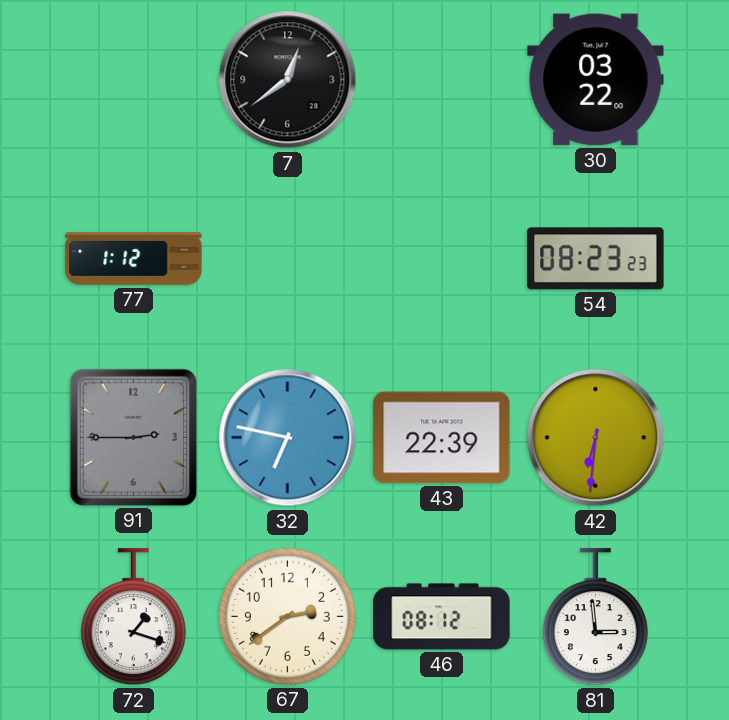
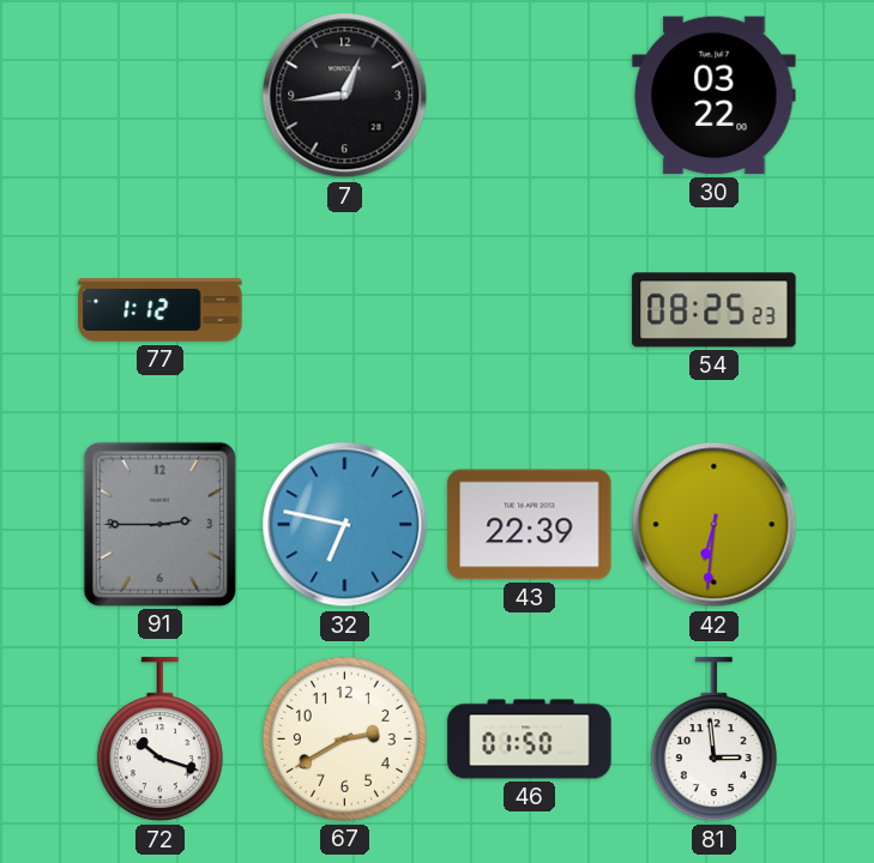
7: 12:39 -> 12:44
54: 08:23 -> 08:25
72: 1:18 -> 10:18
67: 2:39 -> 2:40
46: 08:12 -> 01:50
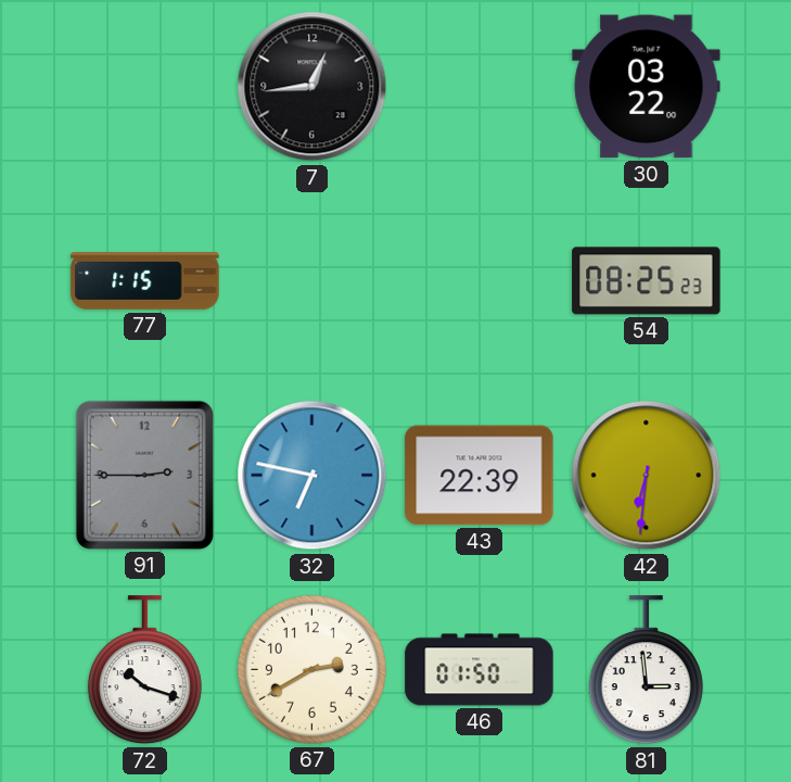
77: 1:12 -> 1:15
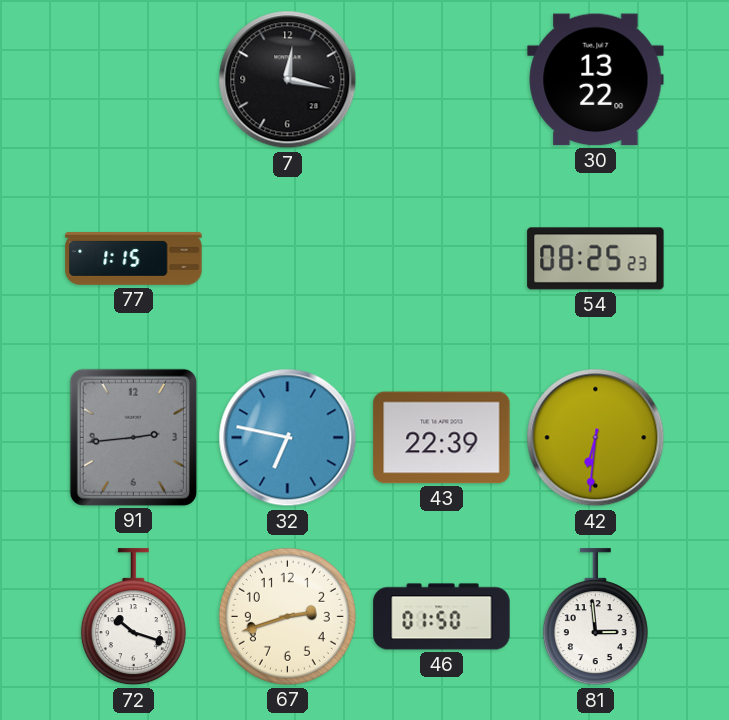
7: 12:44 -> 12:17
30: 03:22 -> 13:22
91: 2:45 -> 2:44
67: 2:40 -> 2:42
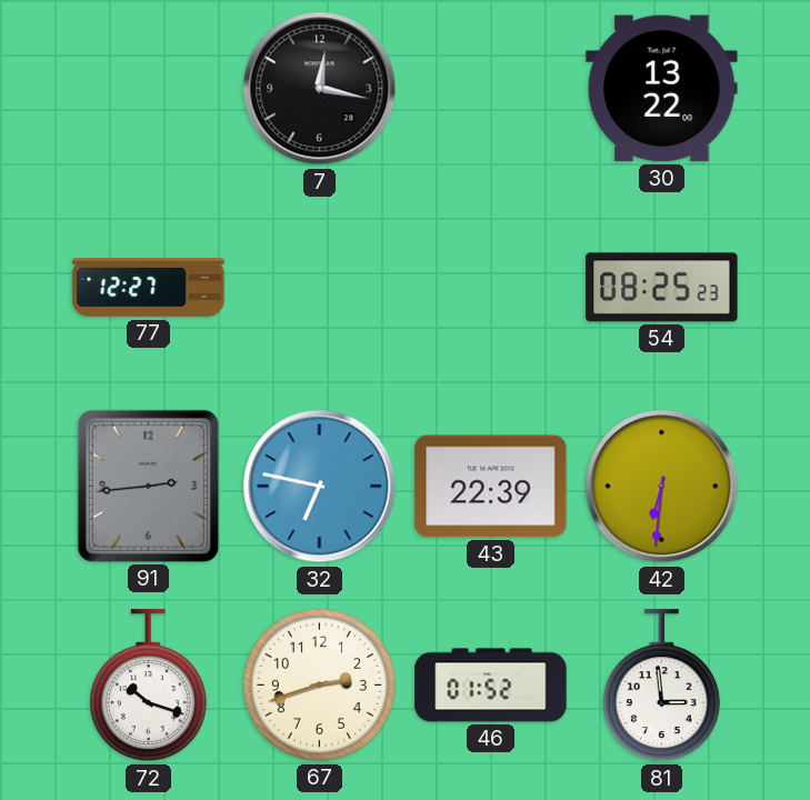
77: 1:15 -> 12:27
46: 01:50 -> 01:52
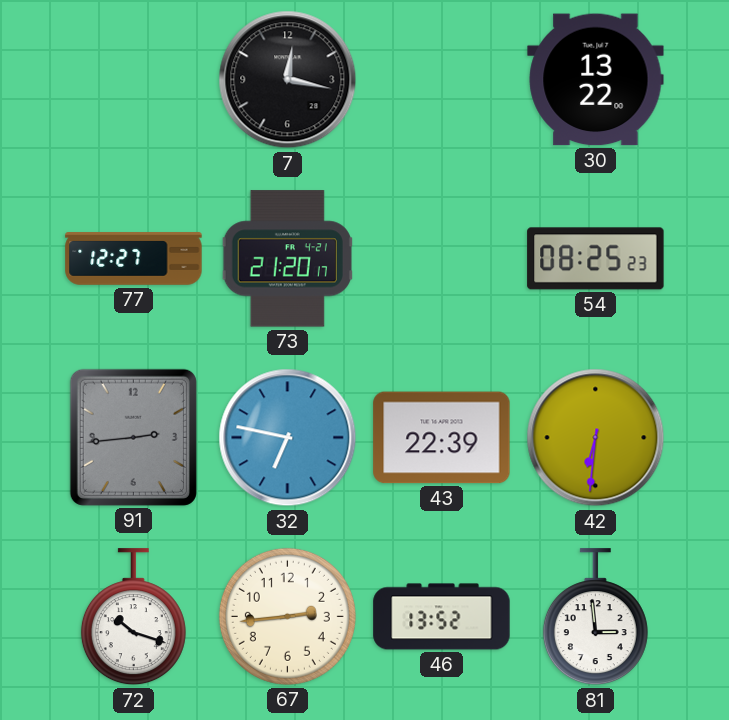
73: none -> 21:20
67: 2:42 -> 2:44
46: 01:52 -> 13:52
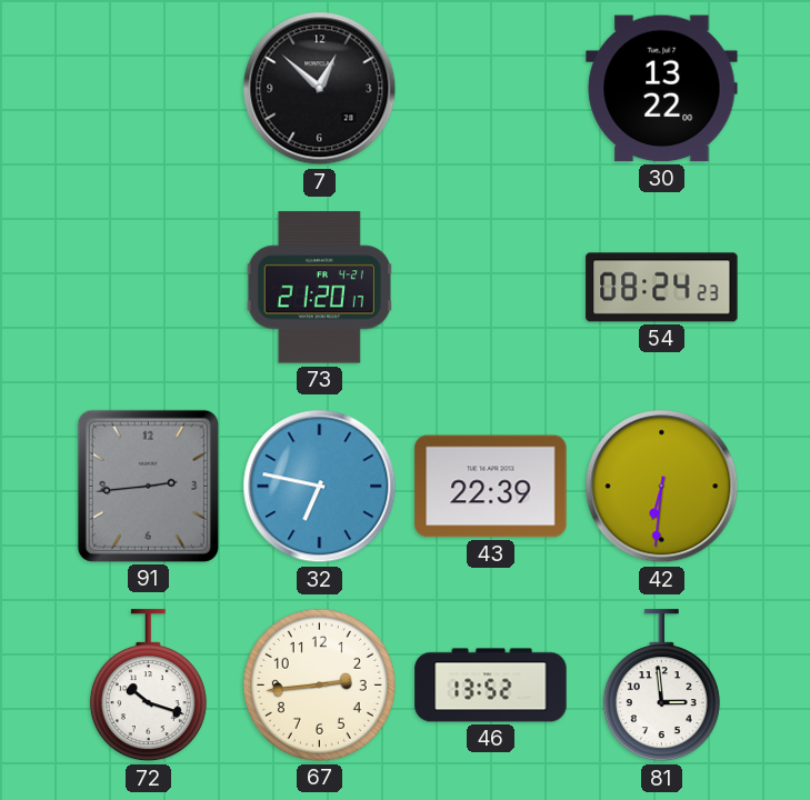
7: 12:17 -> 12:52
77: 12:27 -> none
54: 08:25 -> 08:24
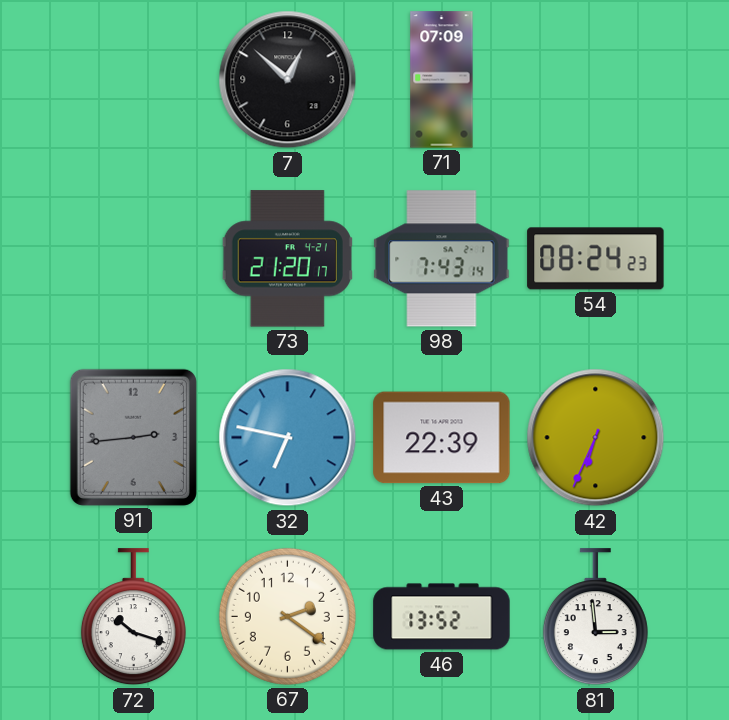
71: none -> 07:09
30: 13:22 -> none
98: none -> 7:43
42: 6:31 -> 6:34
67: 2:44 -> 2:21
